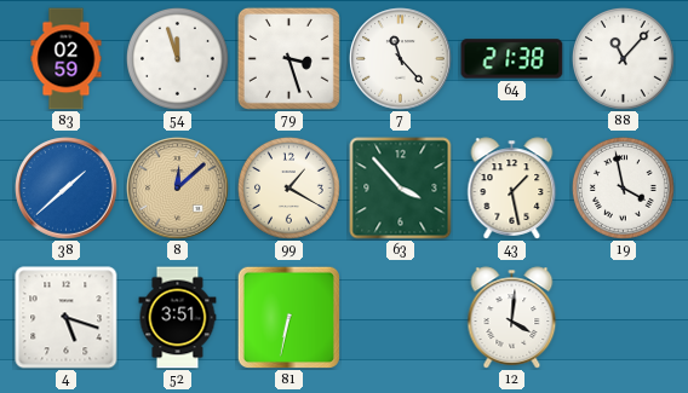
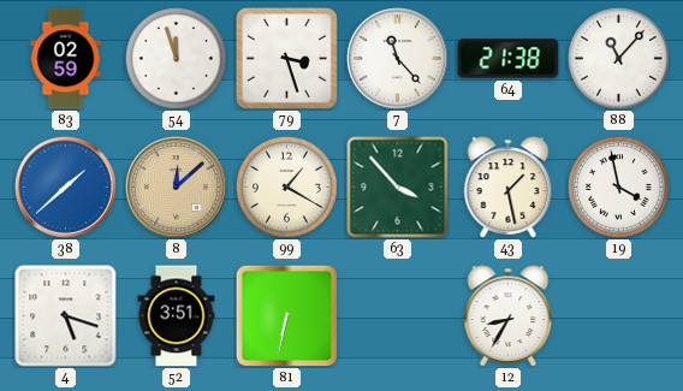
12: 4:01 -> 8:35
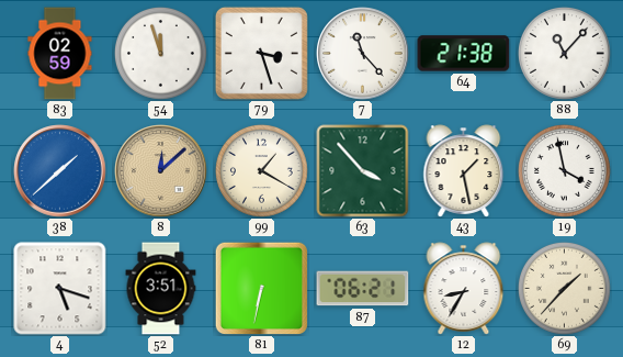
87: none -> 06:21
69: none -> 1:37
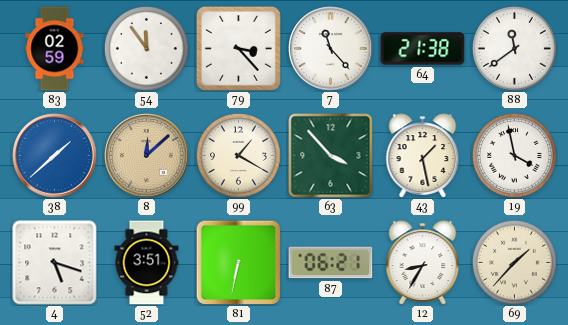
54: 11:57 -> 11:54
79: 3:27 -> 3:23
88: 11:07 -> 11:39
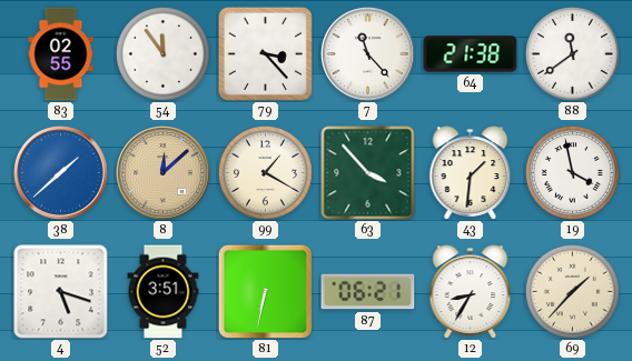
83: 02:59 -> 02:55
43: 1:28 -> 1:31
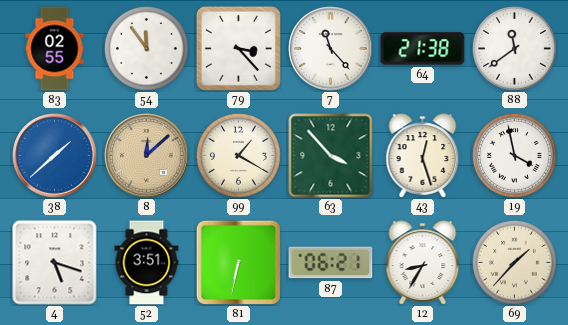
43: 1:31 -> 12:27
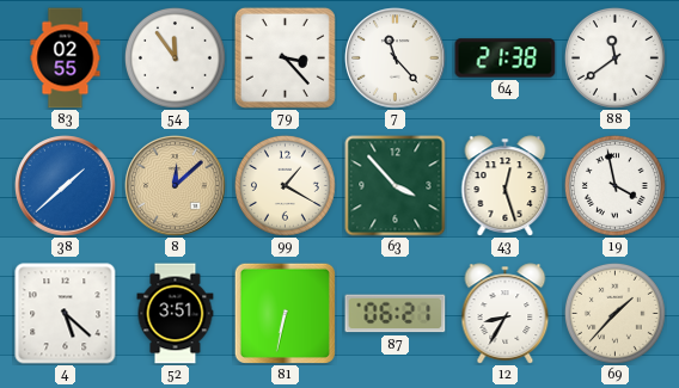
4: 5:18 -> 5:22
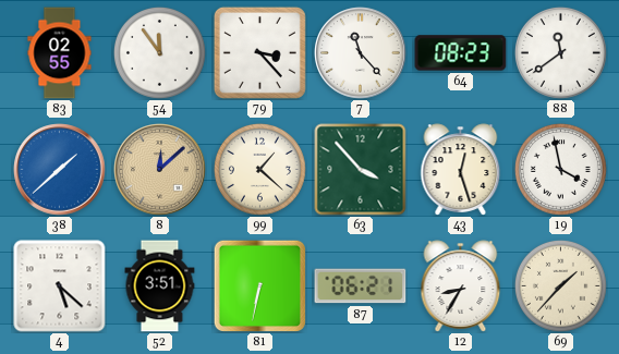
64: 21:38 -> 08:23
99: 1:20 -> 1:22
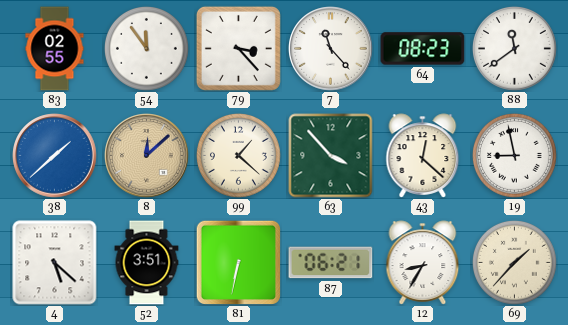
43: 12:27 -> 12:22
19: 3:58 -> 8:58
